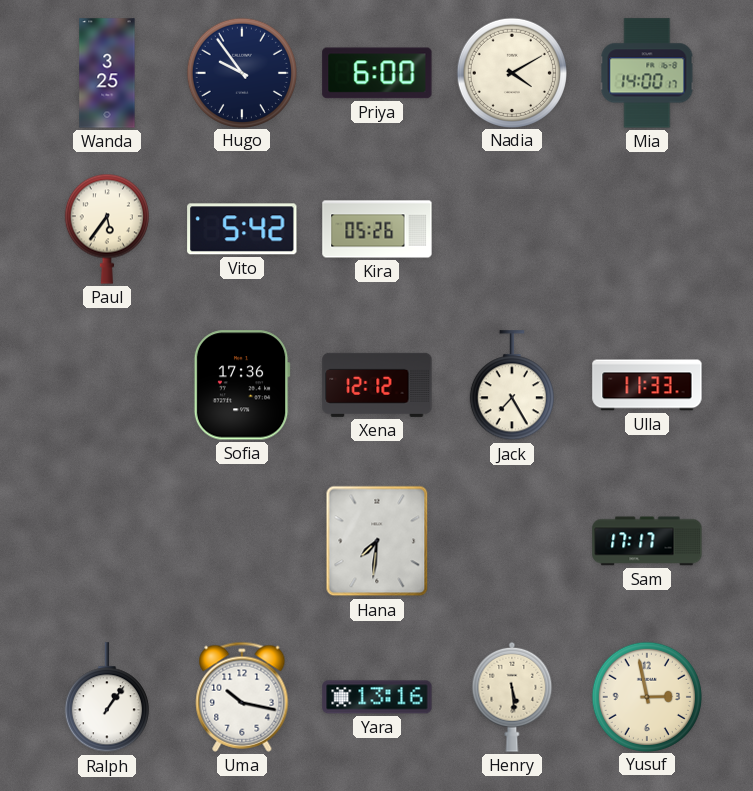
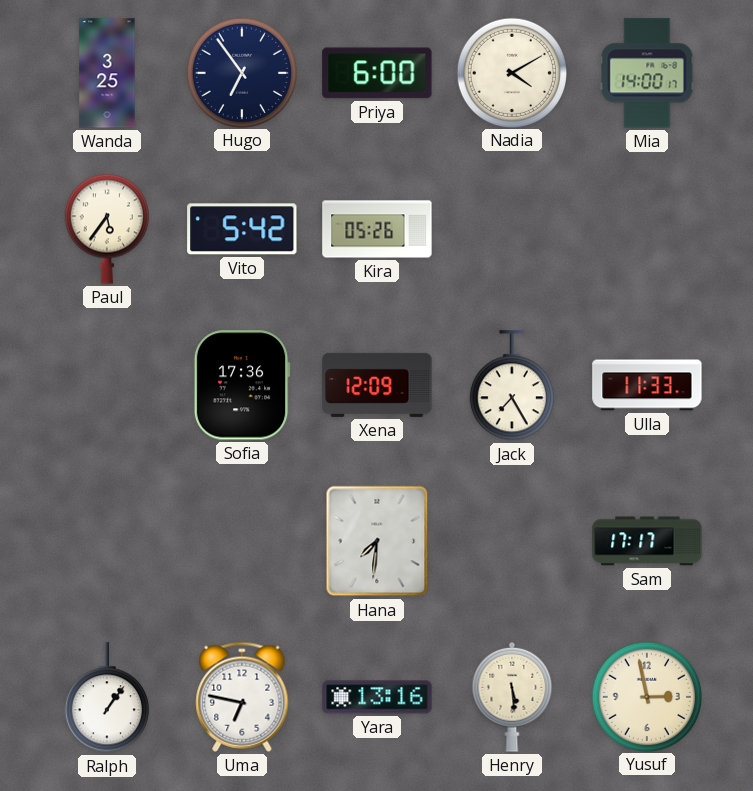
Hugo: 9:54 -> 6:54
Xena: 12:12 -> 12:09
Uma: 10:17 -> 6:47
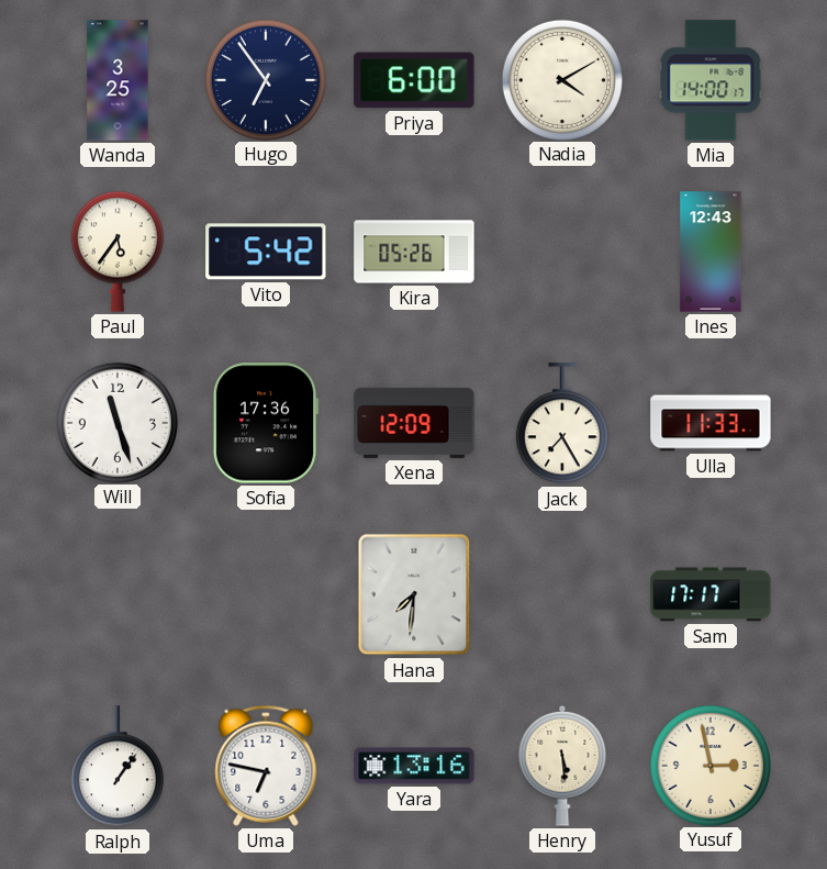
Ines: none -> 12:43
Will: none -> 11:27
